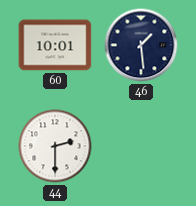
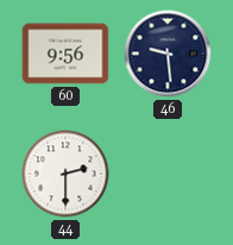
60: 10:01 -> 9:56
46: 1:29 -> 9:29
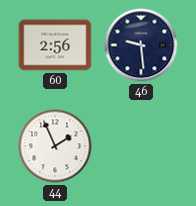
60: 9:56 -> 2:56
44: 2:30 -> 1:56
